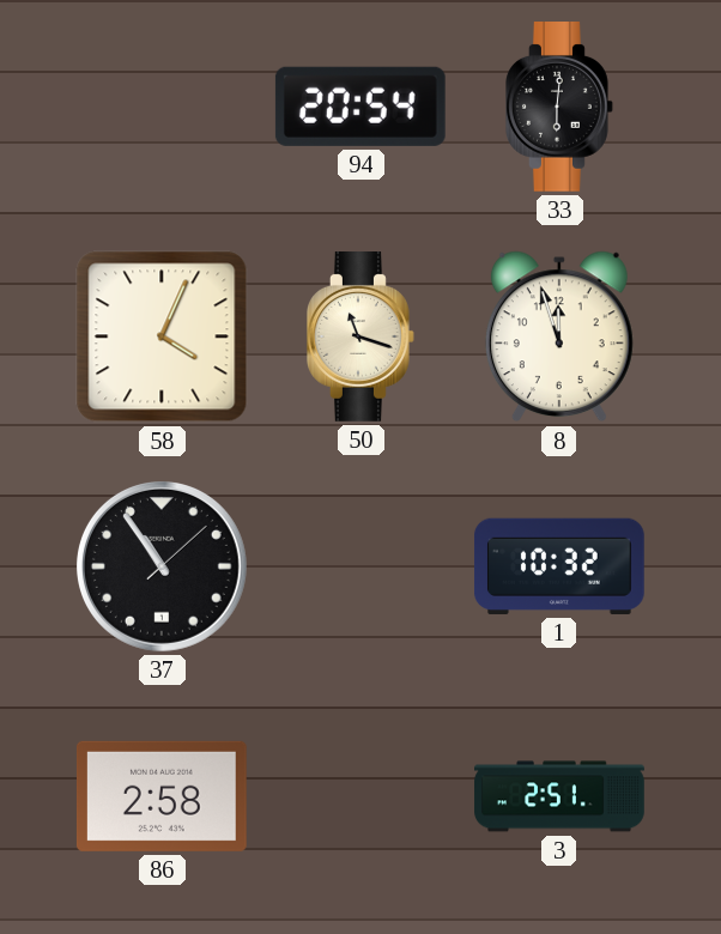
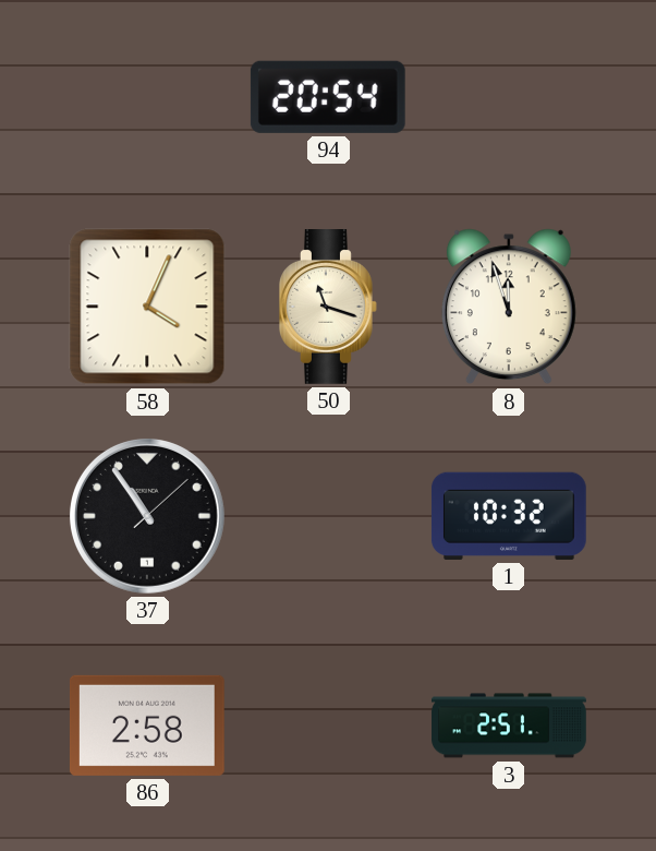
33: 6:01 -> none
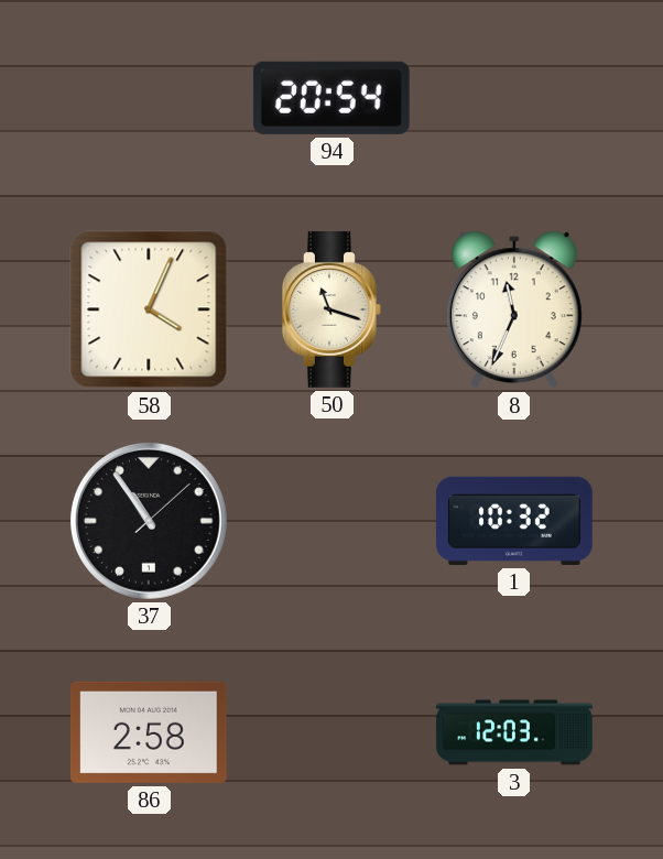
8: 11:57 -> 11:34
3: 2:51 -> 12:03
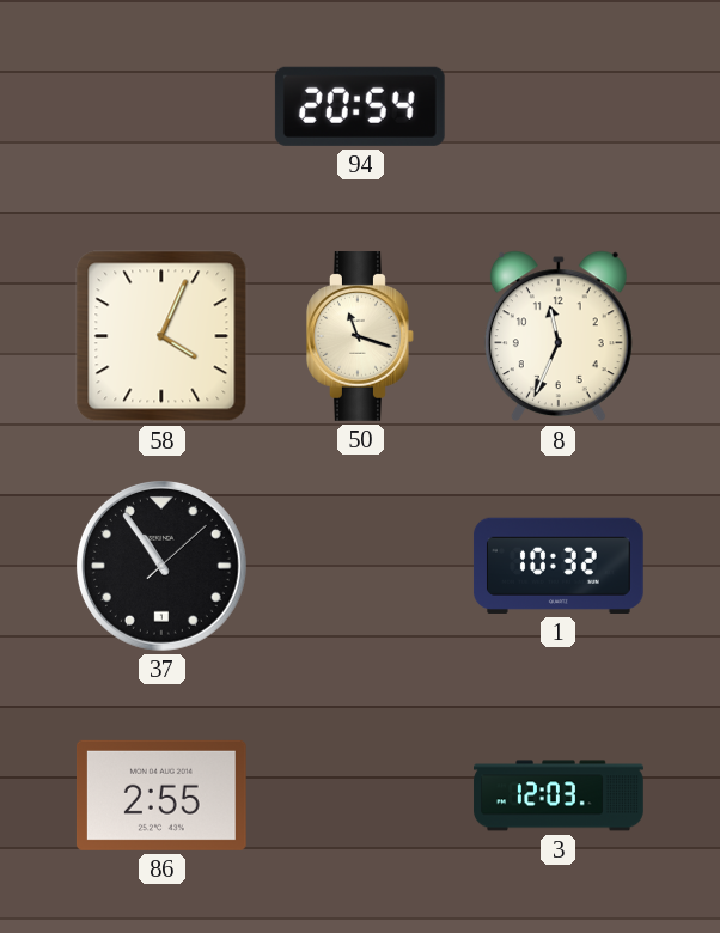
86: 2:58 -> 2:55
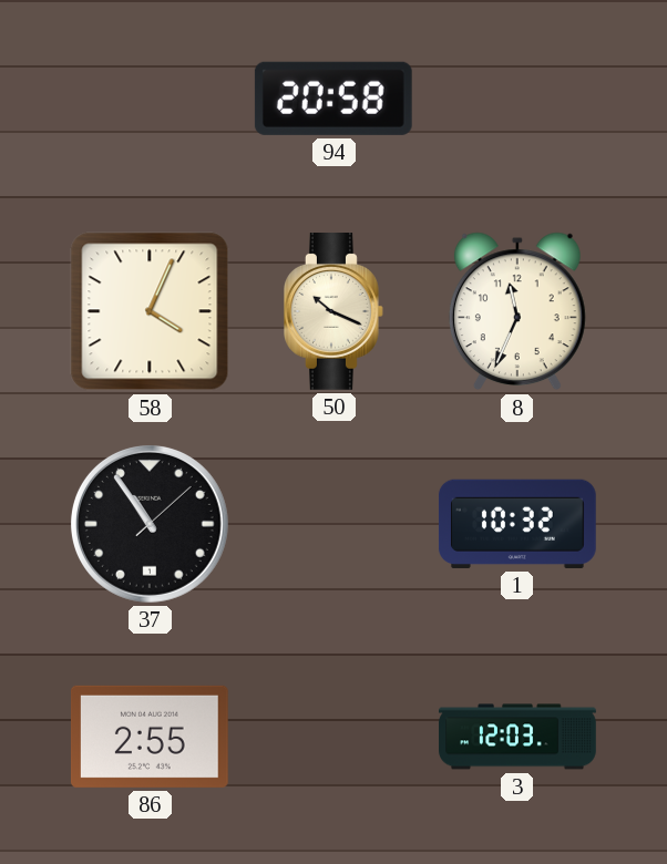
94: 20:54 -> 20:58
50: 11:18 -> 10:19
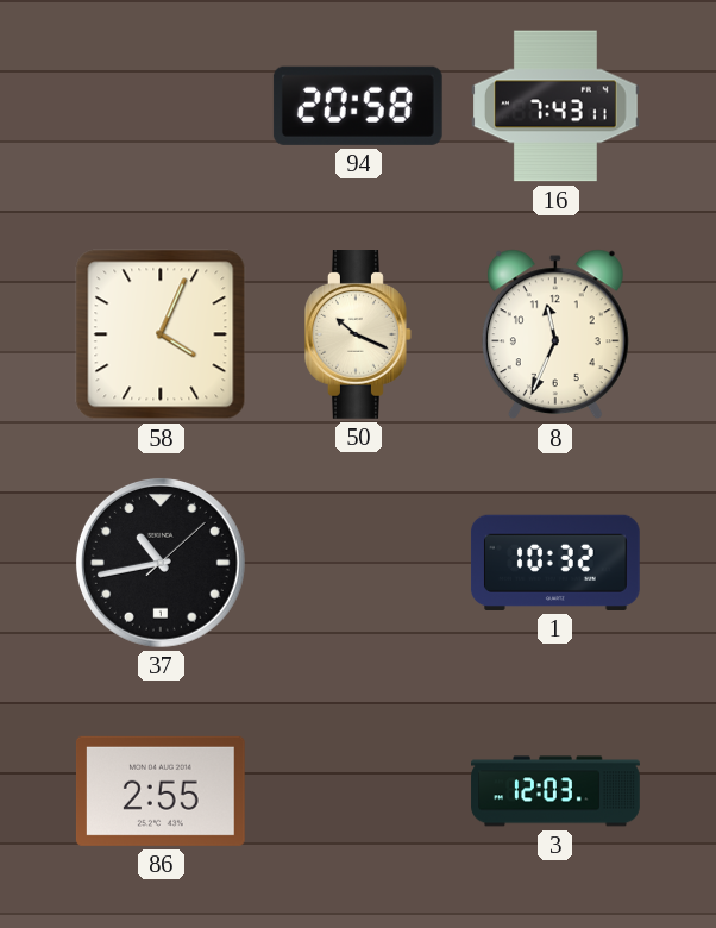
16: none -> 7:43
37: 10:54 -> 10:43
